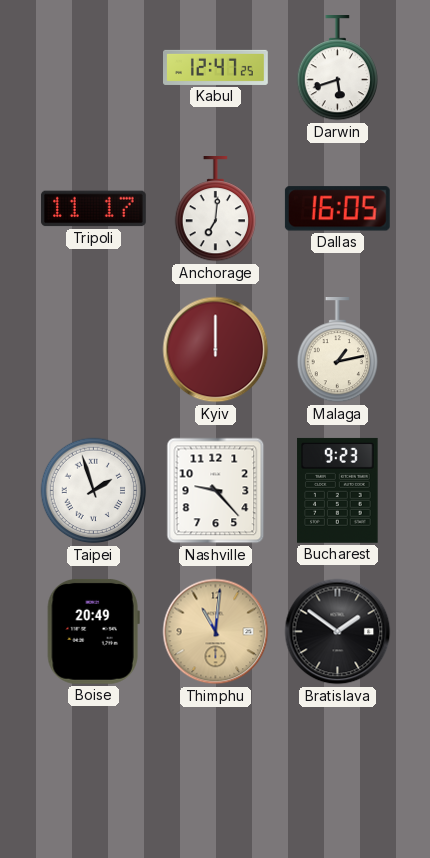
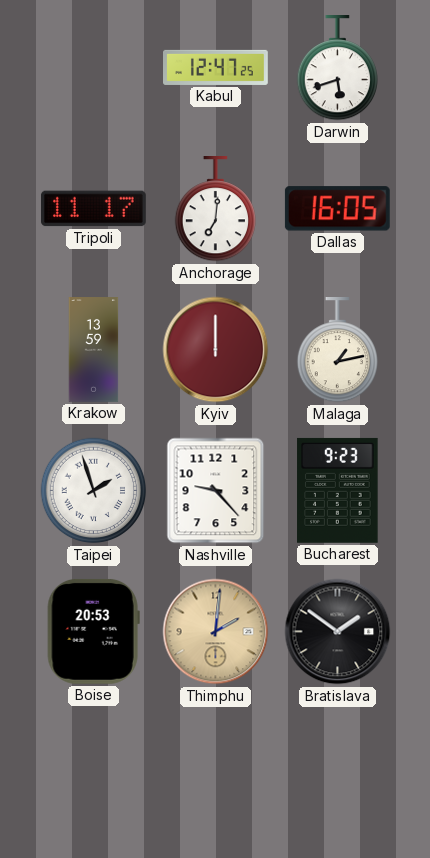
Krakow: none -> 13:59
Boise: 20:49 -> 20:53
Thimphu: 11:01 -> 2:01
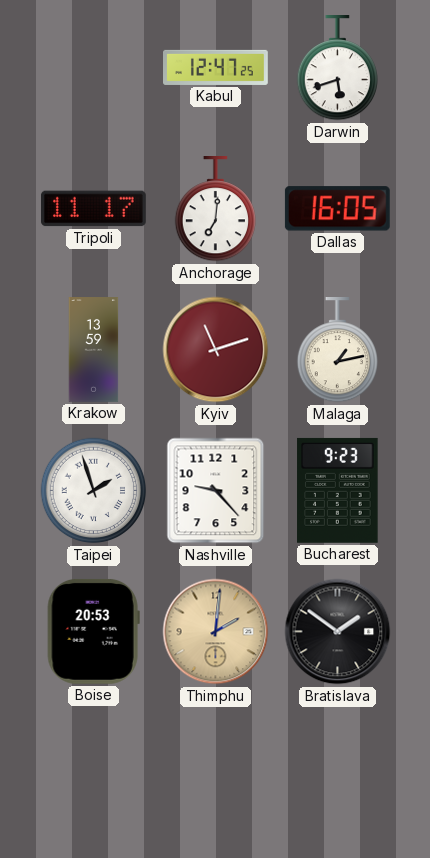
Kyiv: 12:00 -> 11:12
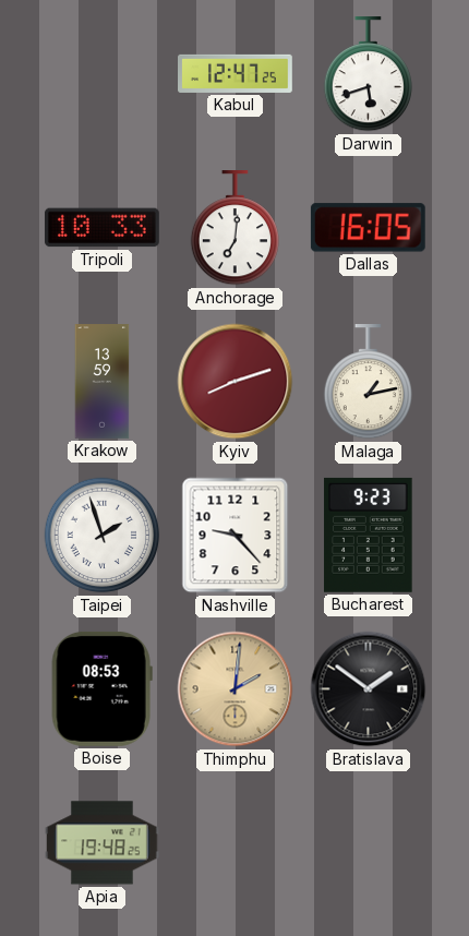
Tripoli: 11:17 -> 10:33
Kyiv: 11:12 -> 8:12
Boise: 20:53 -> 08:53
Apia: none -> 19:48
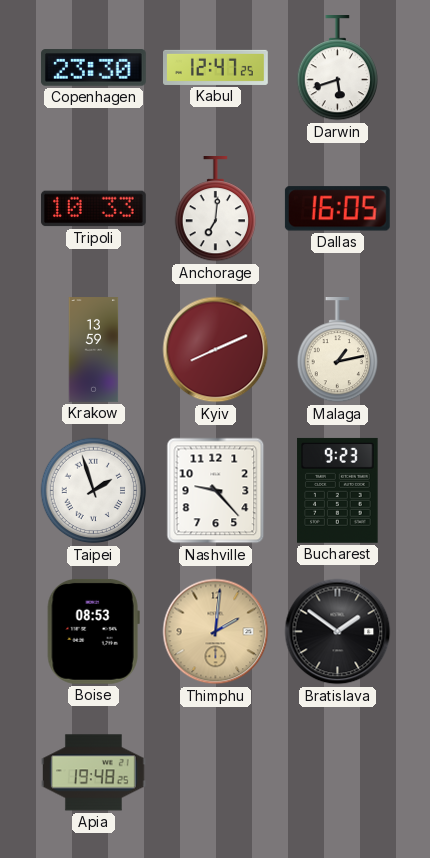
Copenhagen: none -> 23:30
Kyiv: 8:12 -> 8:11
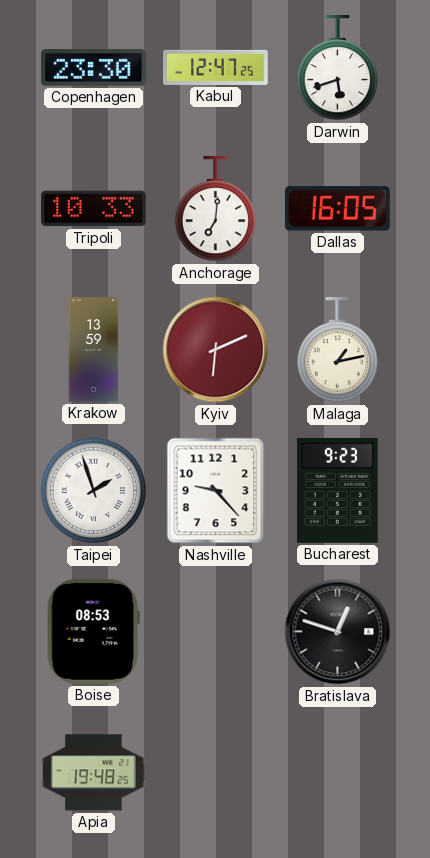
Kyiv: 8:11 -> 6:11
Thimphu: 2:01 -> none
Bratislava: 1:51 -> 12:48
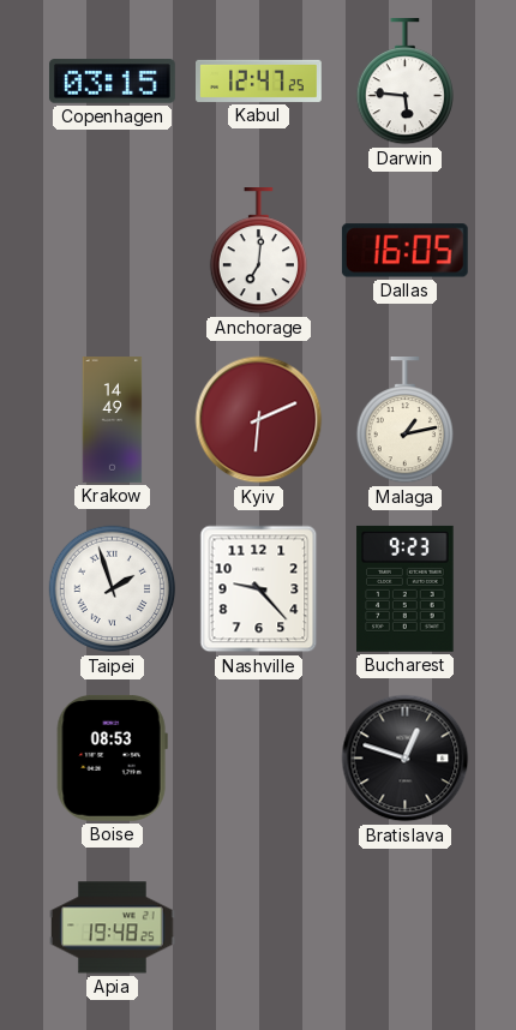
Copenhagen: 23:30 -> 03:15
Darwin: 5:42 -> 5:46
Tripoli: 10:33 -> none
Krakow: 13:59 -> 14:49
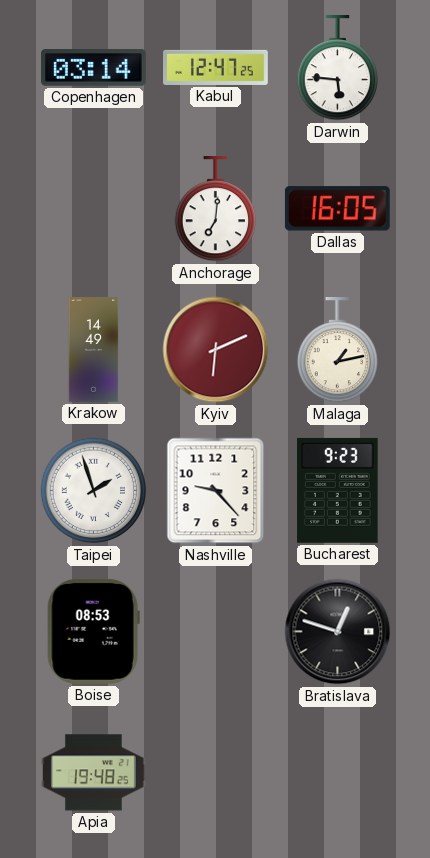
Copenhagen: 03:15 -> 03:14
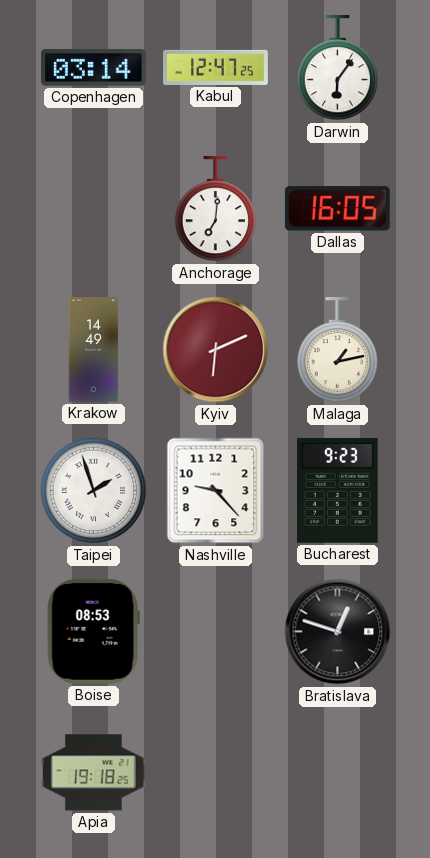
Darwin: 5:46 -> 6:06
Apia: 19:48 -> 19:18
